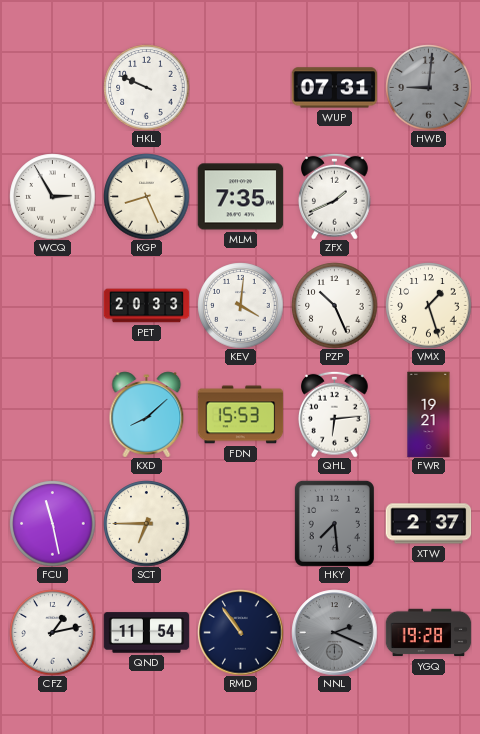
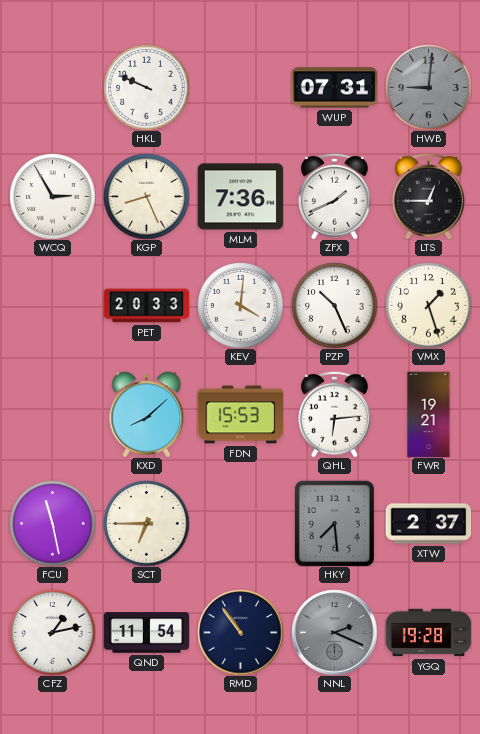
MLM: 7:35 -> 7:36
LTS: none -> 12:45
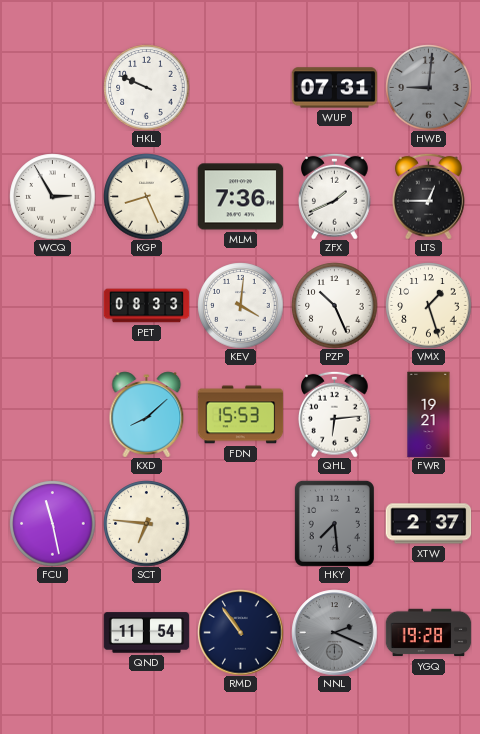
PET: 20:33 -> 08:33
SCT: 6:45 -> 6:46
CFZ: 1:13 -> none
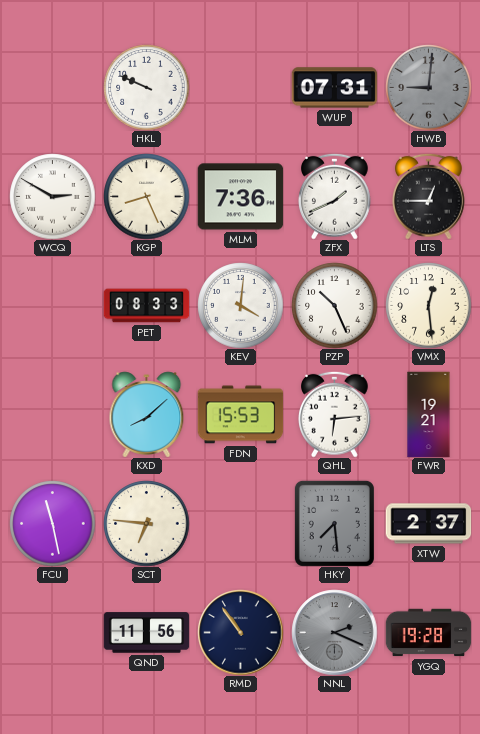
WCQ: 2:55 -> 2:50
VMX: 1:27 -> 12:29
QND: 11:54 -> 11:56
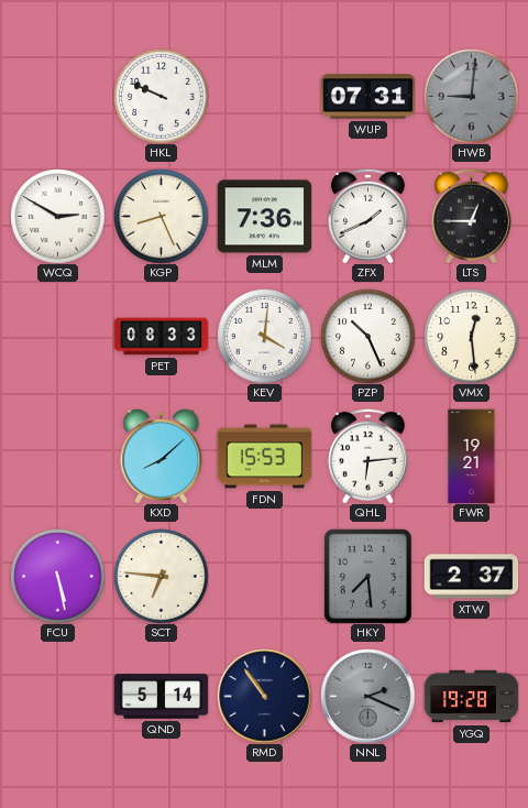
FCU: 11:28 -> 5:28
QND: 11:56 -> 5:14
